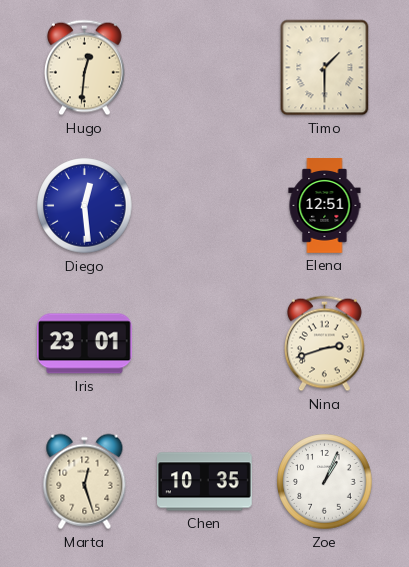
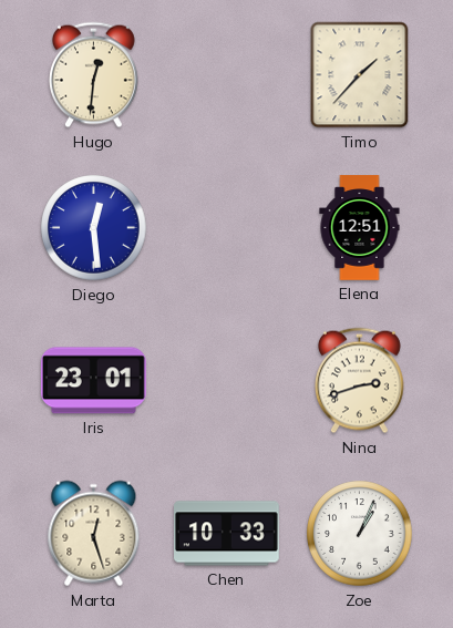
Timo: 1:30 -> 1:37
Chen: 10:35 -> 10:33
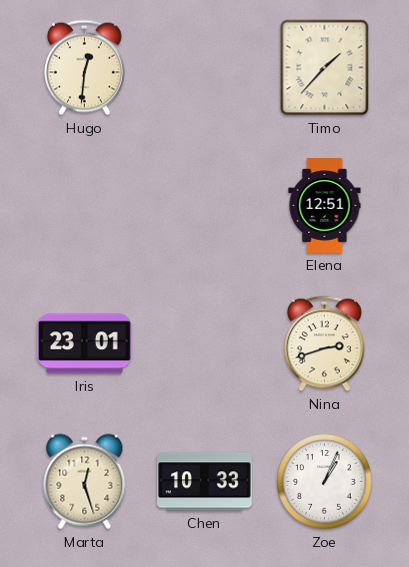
Diego: 12:29 -> none
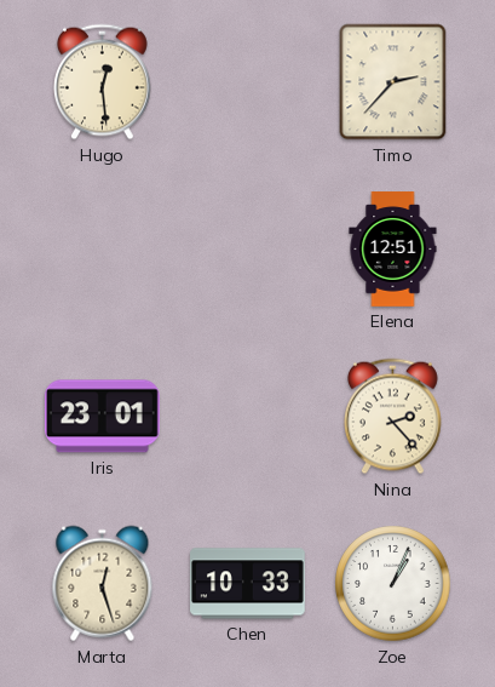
Hugo: 12:31 -> 12:29
Timo: 1:37 -> 2:37
Nina: 2:42 -> 2:23
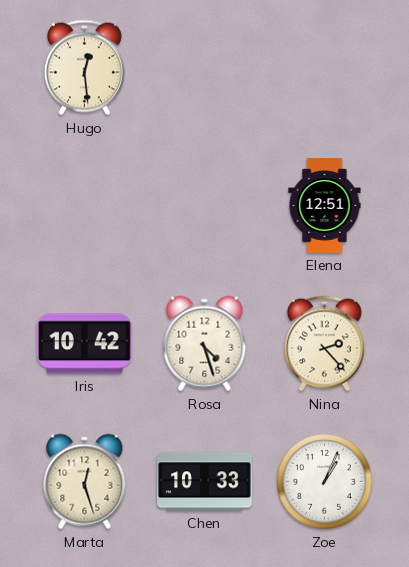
Timo: 2:37 -> none
Iris: 23:01 -> 10:42
Rosa: none -> 4:27
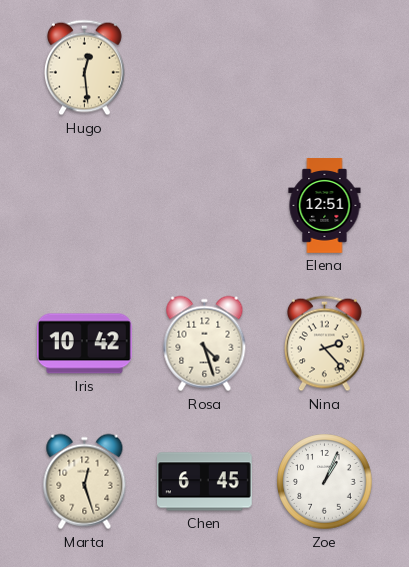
Chen: 10:33 -> 6:45
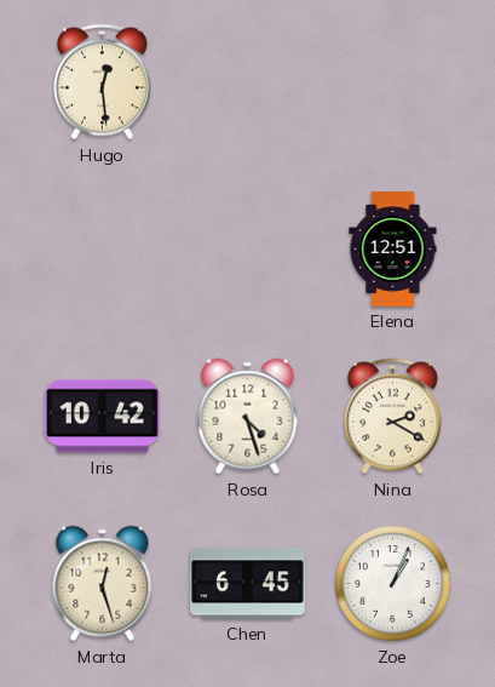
Nina: 2:23 -> 2:20
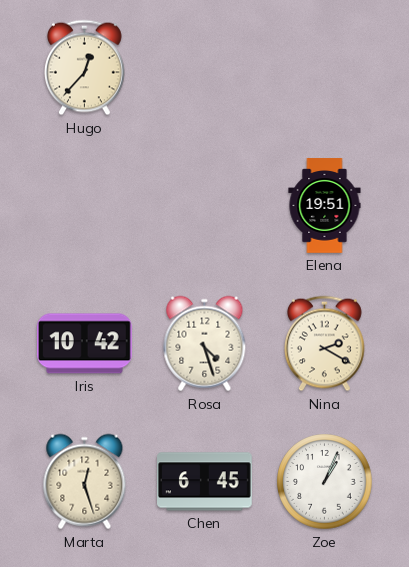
Hugo: 12:29 -> 12:37
Elena: 12:51 -> 19:51
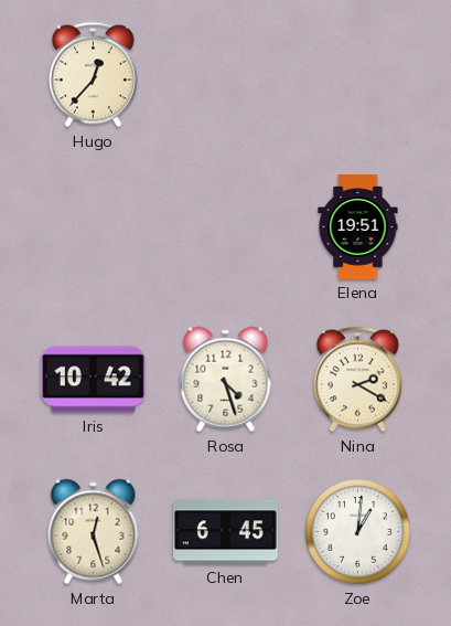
Zoe: 1:04 -> 1:01
